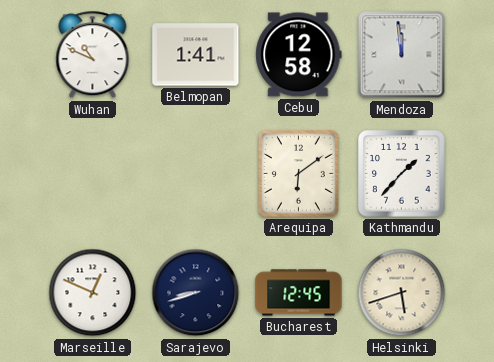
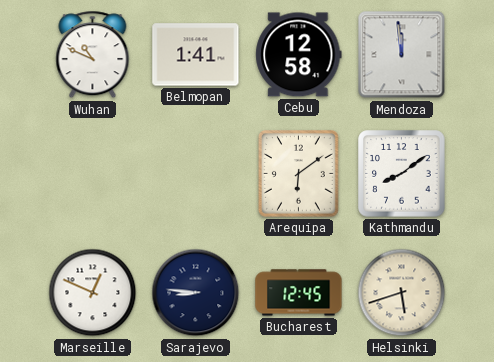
Kathmandu: 1:37 -> 8:09
Sarajevo: 8:42 -> 8:46
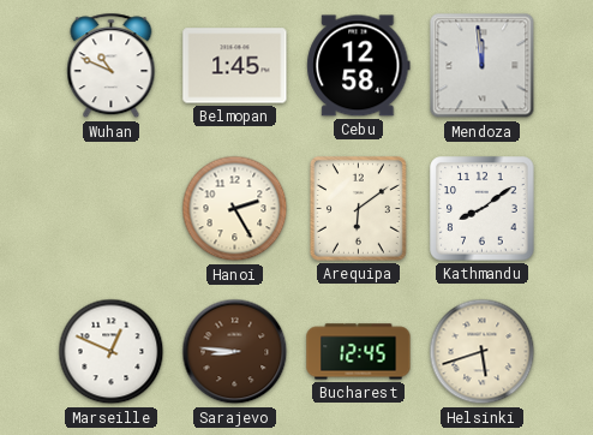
Belmopan: 1:41 -> 1:45
Hanoi: none -> 2:25
Sarajevo dial: navy -> brown
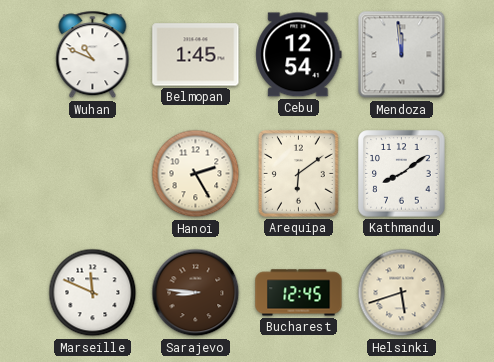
Cebu: 12:58 -> 12:54
Marseille: 12:49 -> 11:49
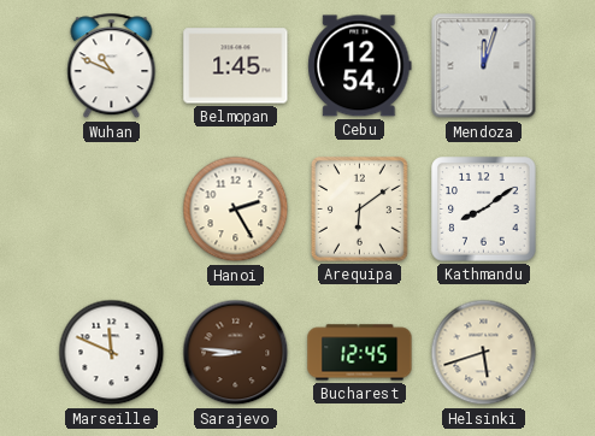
Mendoza: 11:59 -> 12:03
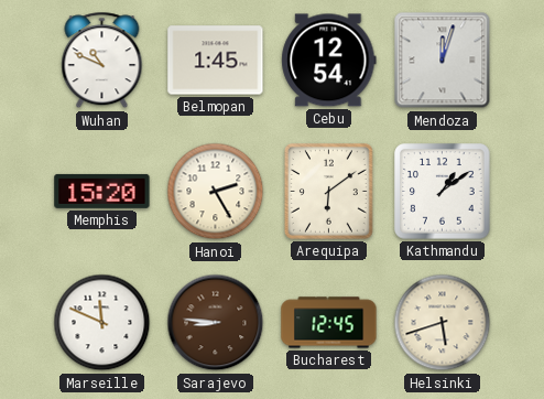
Memphis: none -> 15:20
Kathmandu: 8:09 -> 1:09
